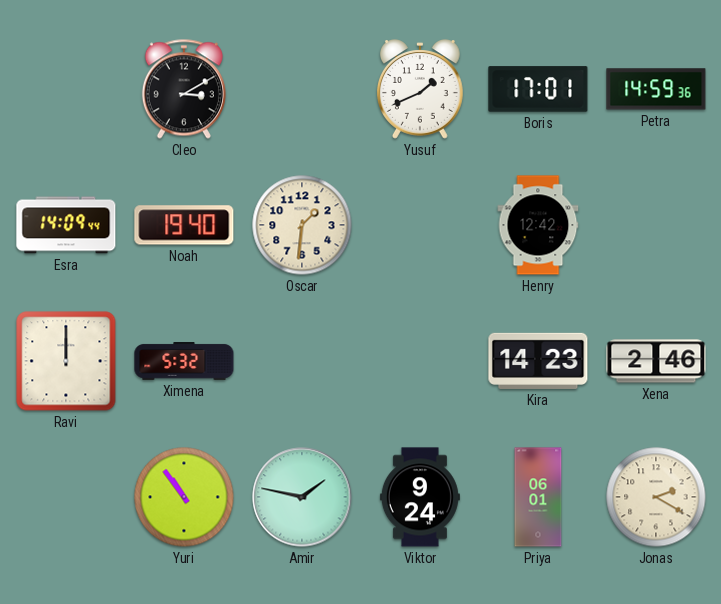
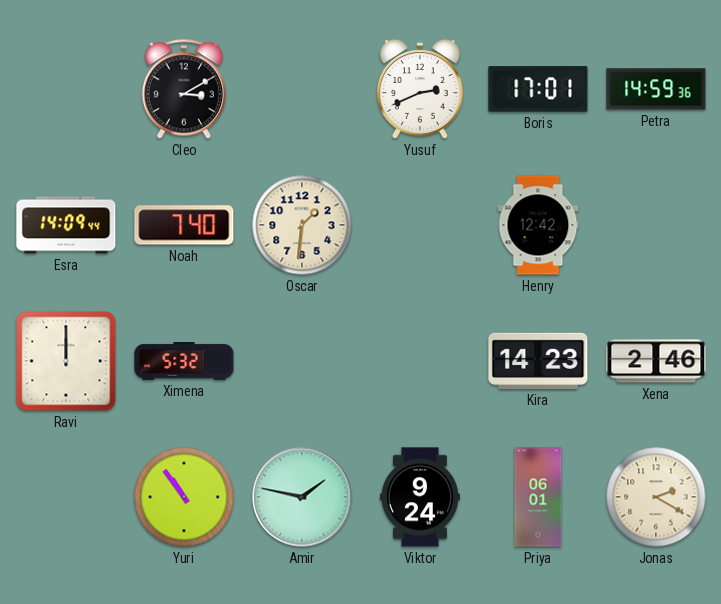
Yusuf: 1:41 -> 2:41
Noah: 19:40 -> 7:40
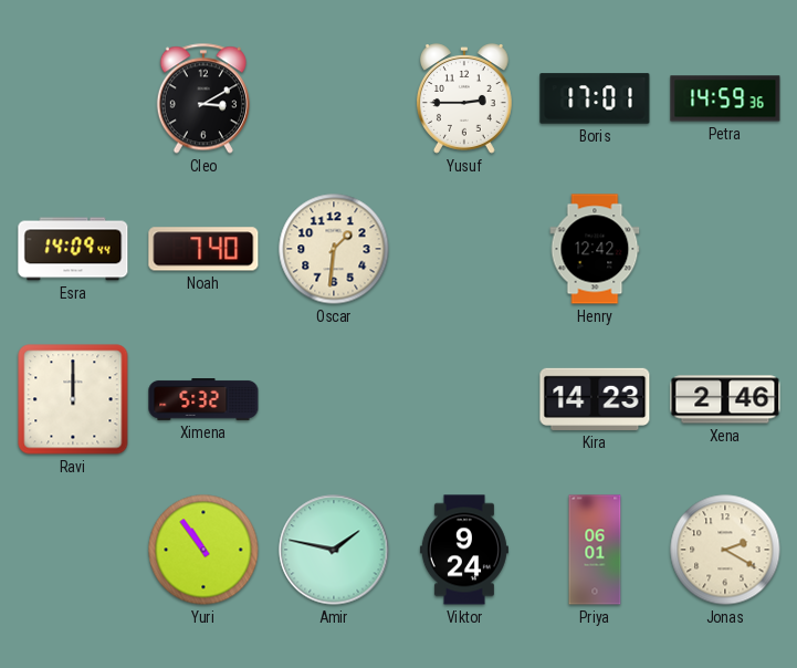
Yusuf: 2:41 -> 2:45
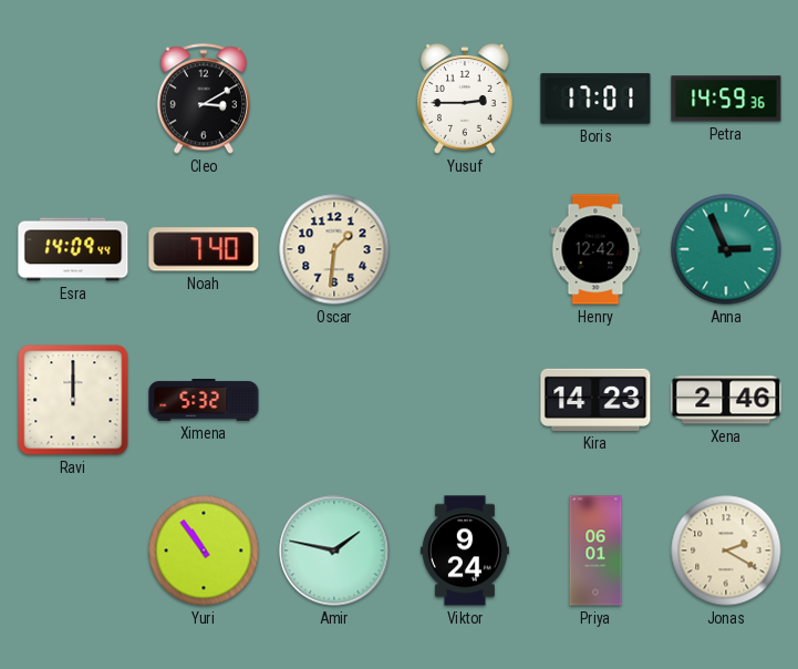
Anna: none -> 2:56
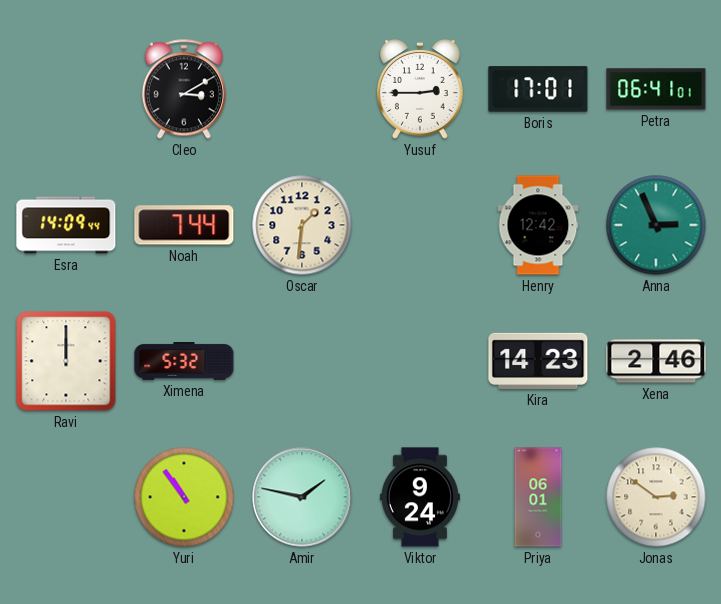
Petra: 14:59 -> 06:41
Noah: 7:40 -> 7:44
Jonas: 2:20 -> 2:51
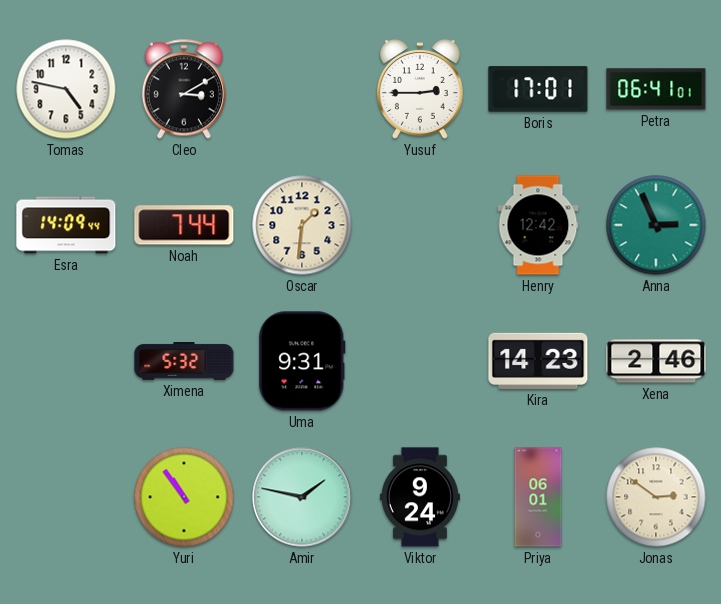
Tomas: none -> 4:47
Ravi: 12:00 -> none
Uma: none -> 9:31
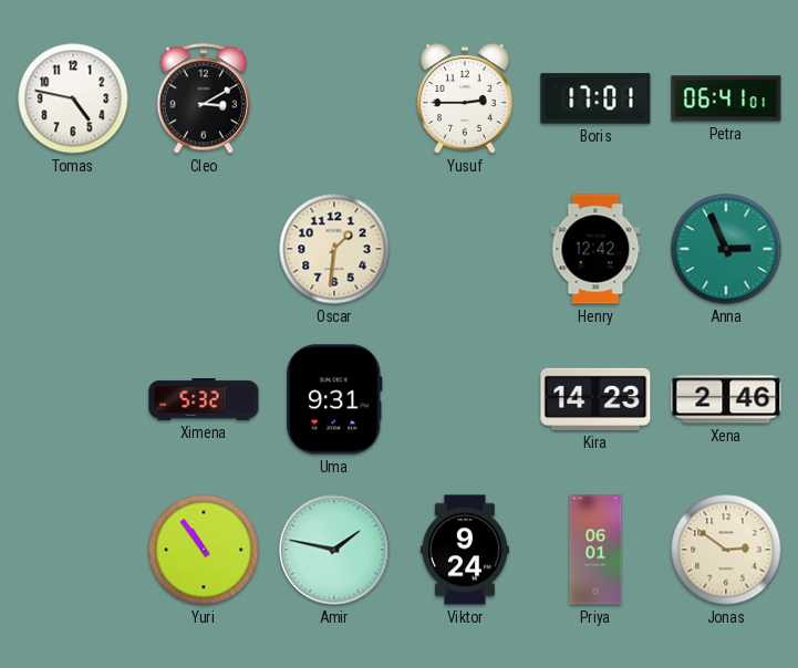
Esra: 14:09 -> none
Noah: 7:44 -> none
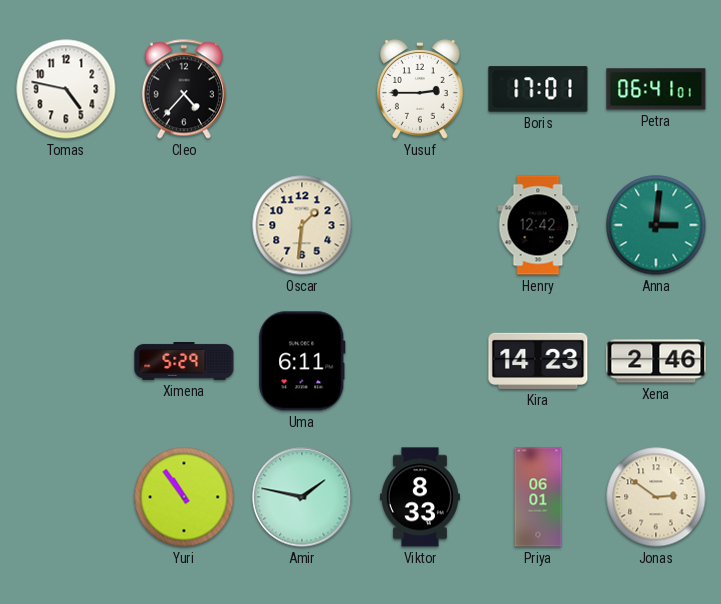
Cleo: 3:10 -> 4:37
Anna: 2:56 -> 3:01
Ximena: 5:32 -> 5:29
Uma: 9:31 -> 6:11
Viktor: 9:24 -> 8:33
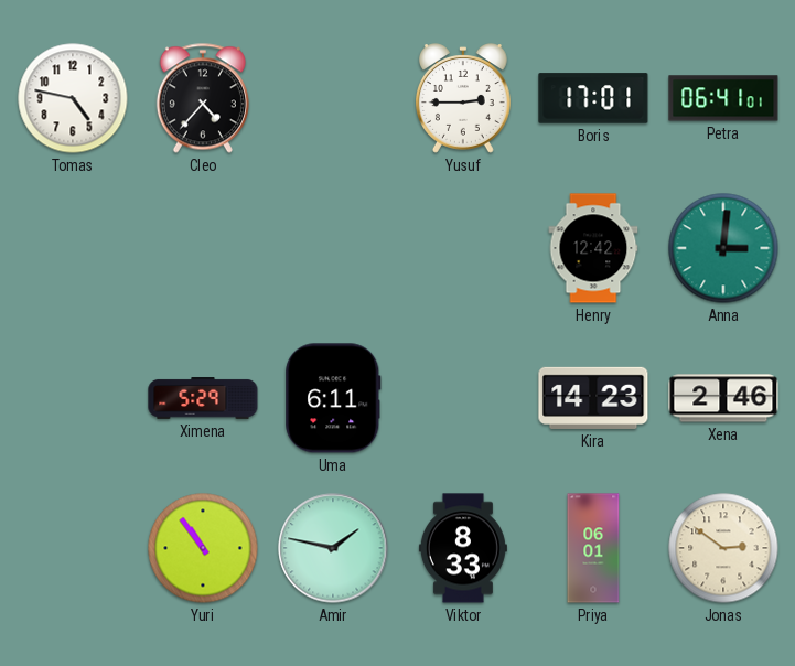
Oscar: 1:31 -> none
